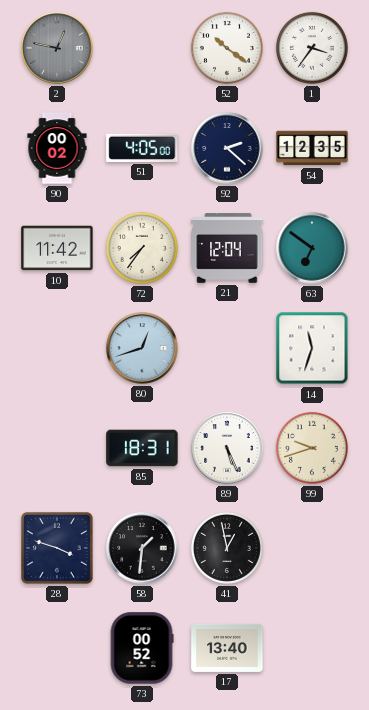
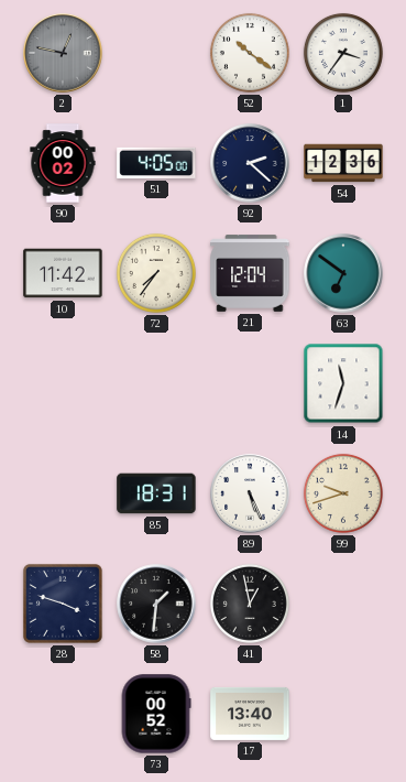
54: 12:35 -> 12:36
80: 12:42 -> none
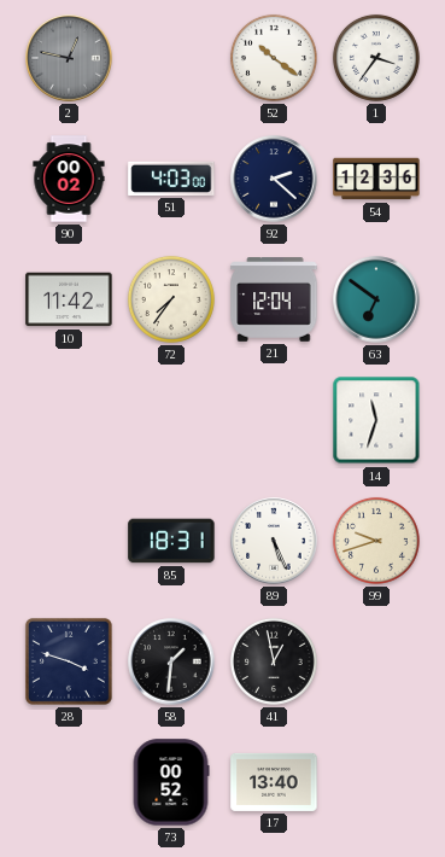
51: 4:05 -> 4:03
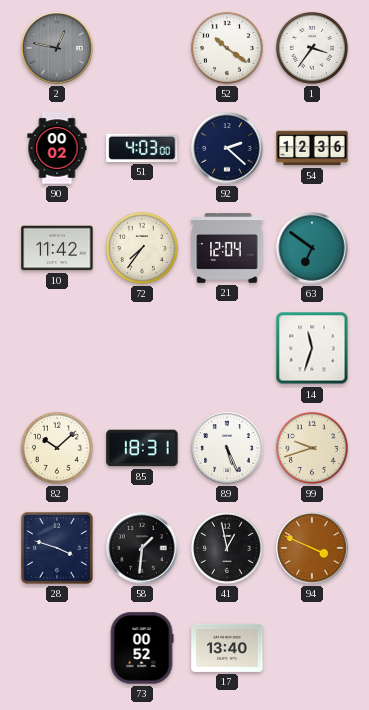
82: none -> 10:08
94: none -> 3:49
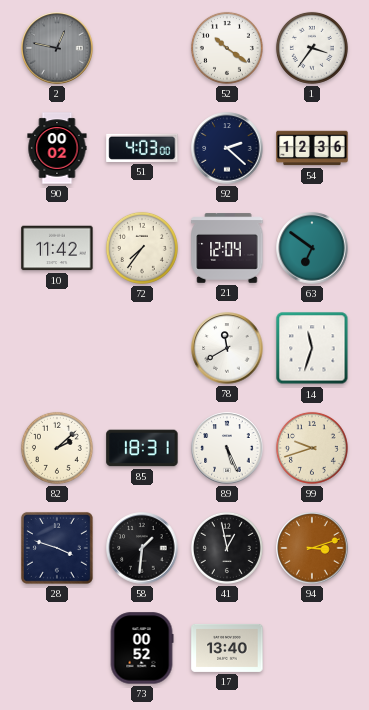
78: none -> 11:40
82: 10:08 -> 2:08
94: 3:49 -> 3:12
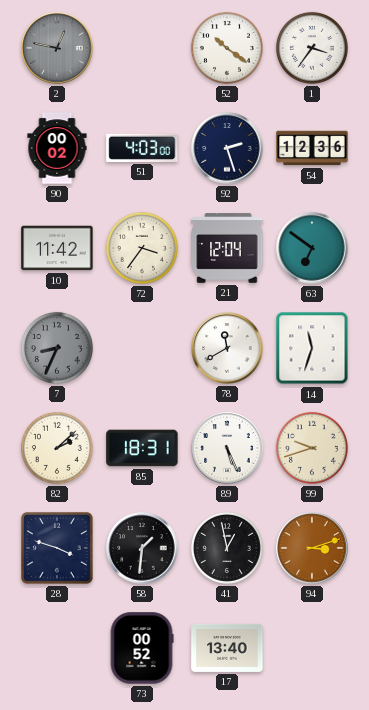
92: 2:22 -> 2:27
72: 7:36 -> 3:36
7: none -> 8:34
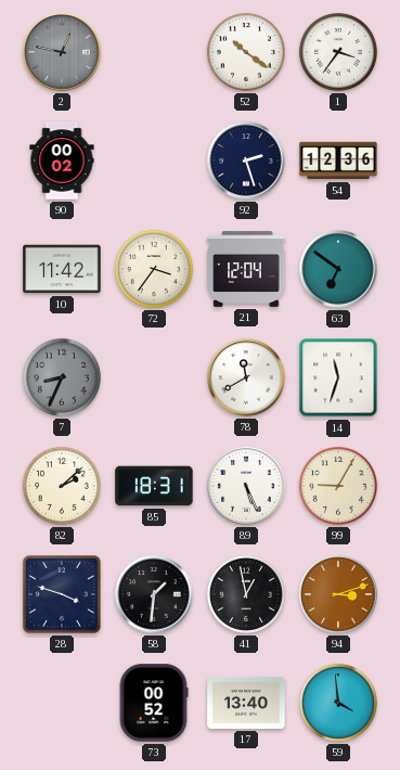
51: 4:03 -> none
99: 9:42 -> 9:05
59: none -> 3:59
